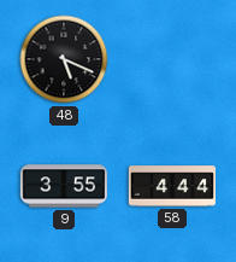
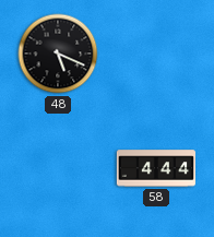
9: 3:55 -> none
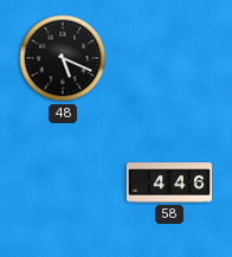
58: 4:44 -> 4:46
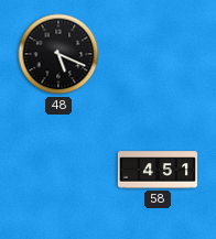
58: 4:46 -> 4:51
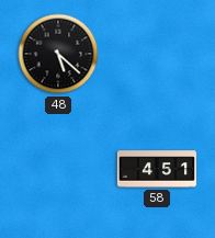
48: 5:19 -> 5:22
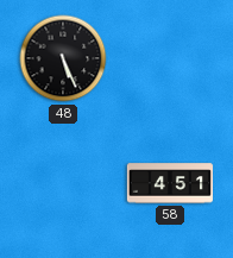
48: 5:22 -> 5:26
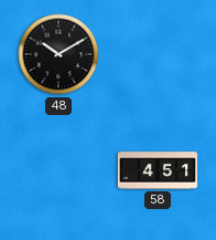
48: 5:26 -> 10:10
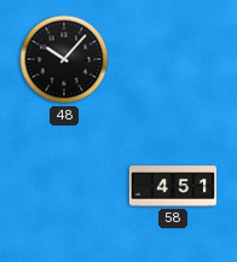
48: 10:10 -> 10:07
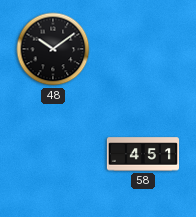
48: 10:07 -> 10:09
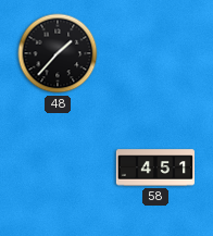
48: 10:09 -> 1:37
